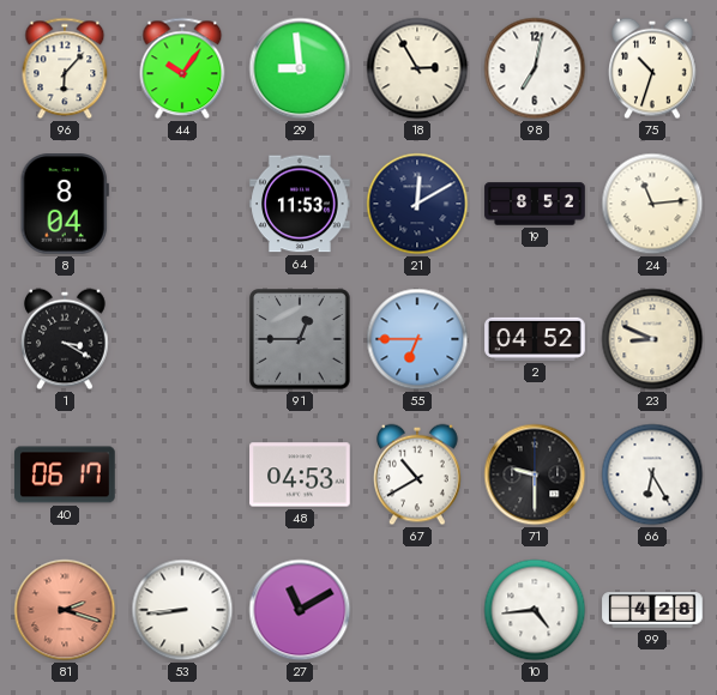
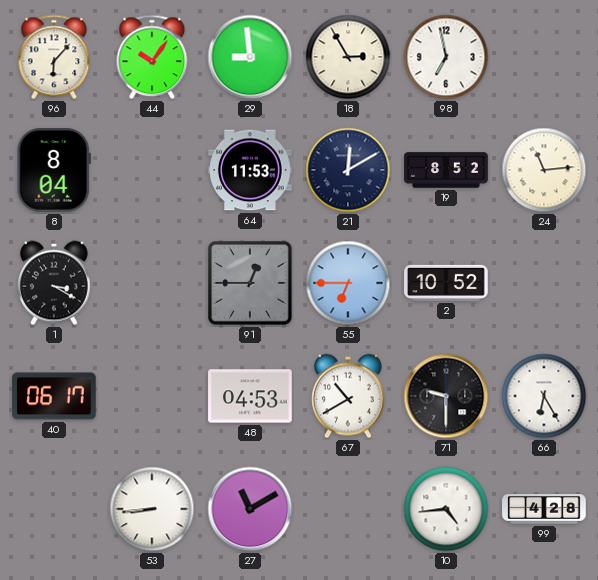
98: 7:02 -> 6:58
75: 10:33 -> none
2: 04:52 -> 10:52
23: 8:49 -> none
81: 2:18 -> none
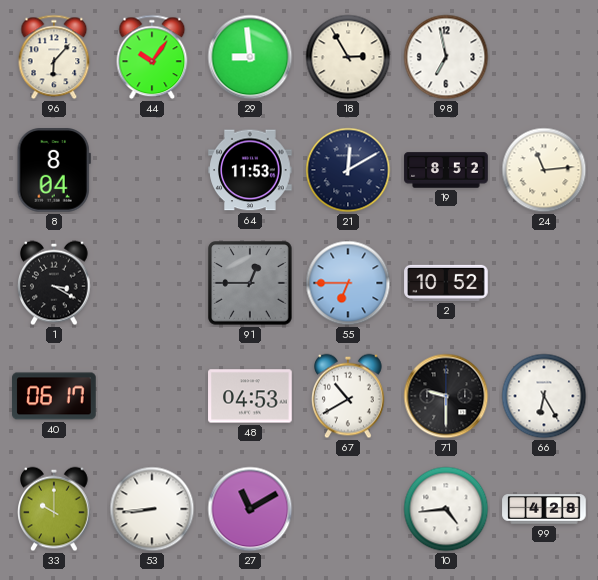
33: none -> 10:00
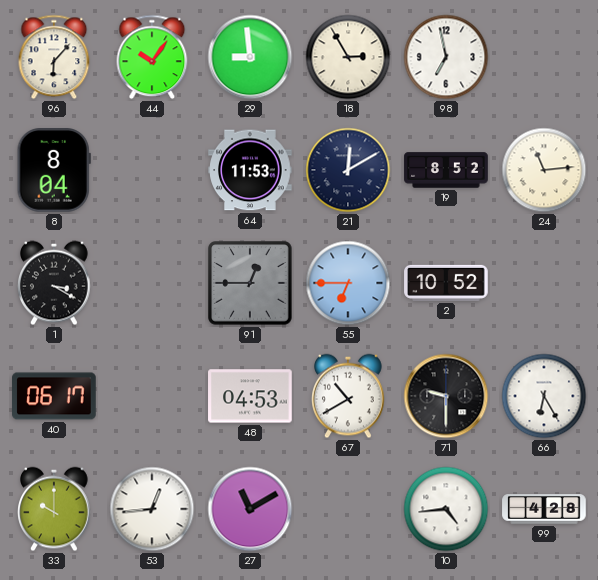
53: 8:44 -> 12:44
